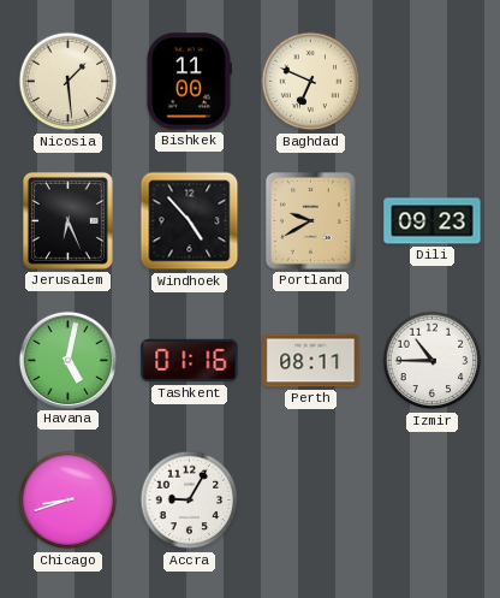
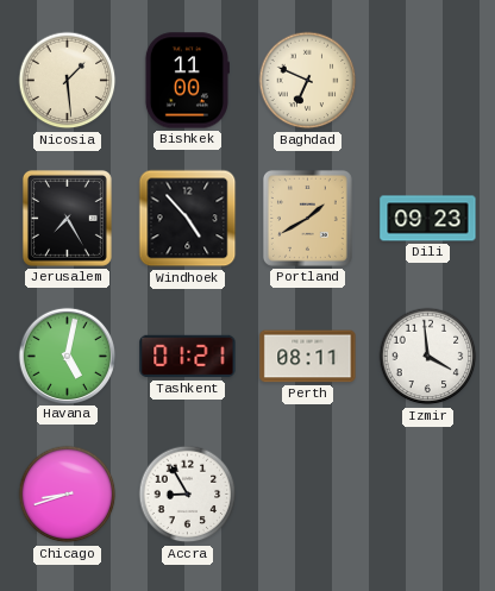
Jerusalem: 6:26 -> 7:25
Portland: 9:40 -> 1:40
Tashkent: 01:16 -> 01:21
Izmir: 10:45 -> 3:59
Accra: 9:05 -> 8:55
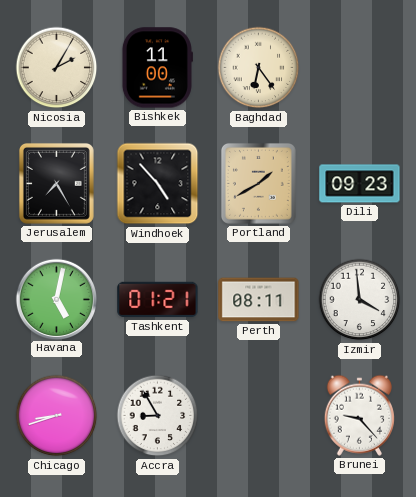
Nicosia: 1:29 -> 2:05
Baghdad: 6:49 -> 6:24
Brunei: none -> 9:23
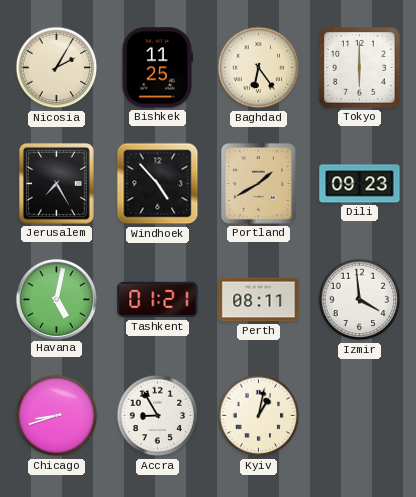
Bishkek: 11:00 -> 11:25
Tokyo: none -> 6:00
Kyiv: none -> 1:02
Brunei: 9:23 -> none
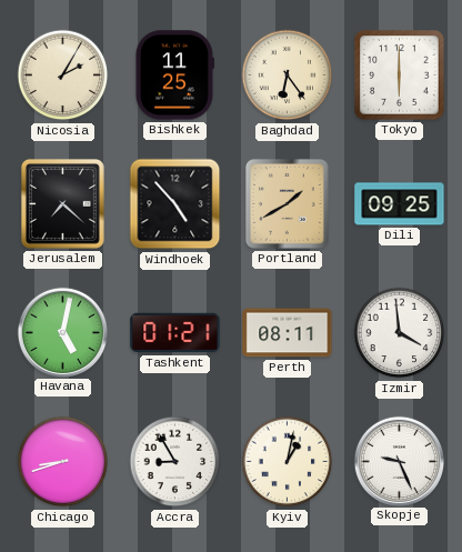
Jerusalem: 7:25 -> 7:22
Dili: 09:23 -> 09:25
Skopje: none -> 9:26
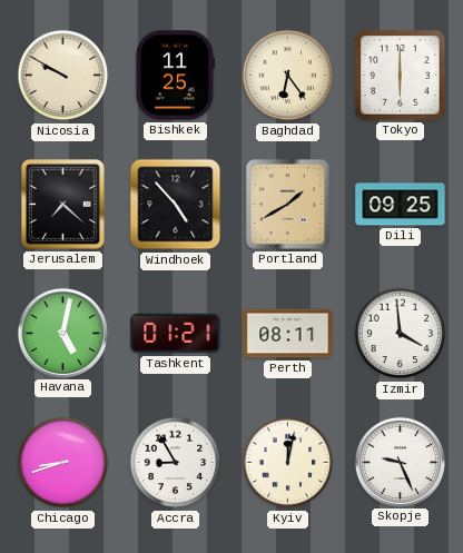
Nicosia: 2:05 -> 9:50
Kyiv: 1:02 -> 12:02
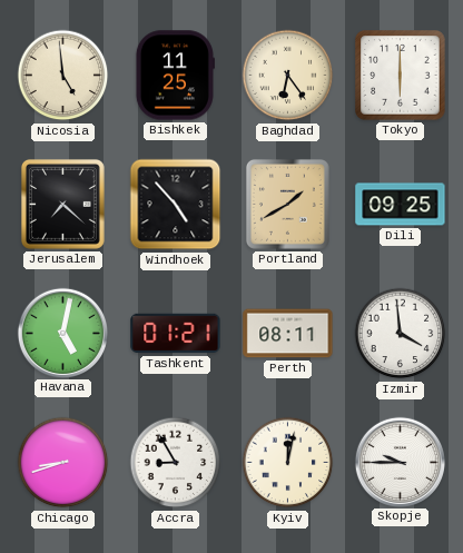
Nicosia: 9:50 -> 4:59
Skopje: 9:26 -> 9:45
